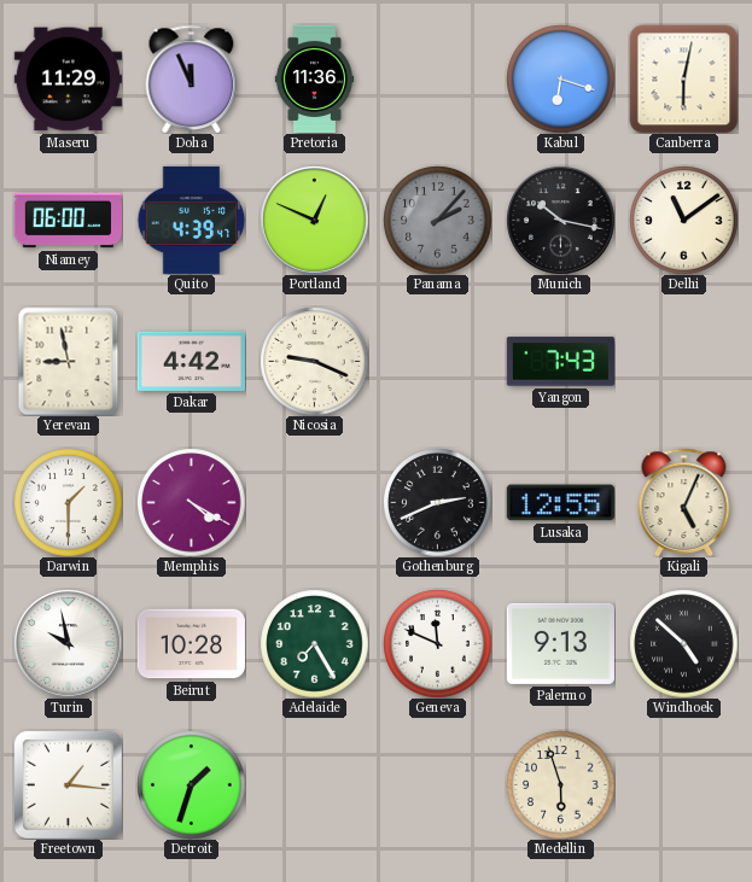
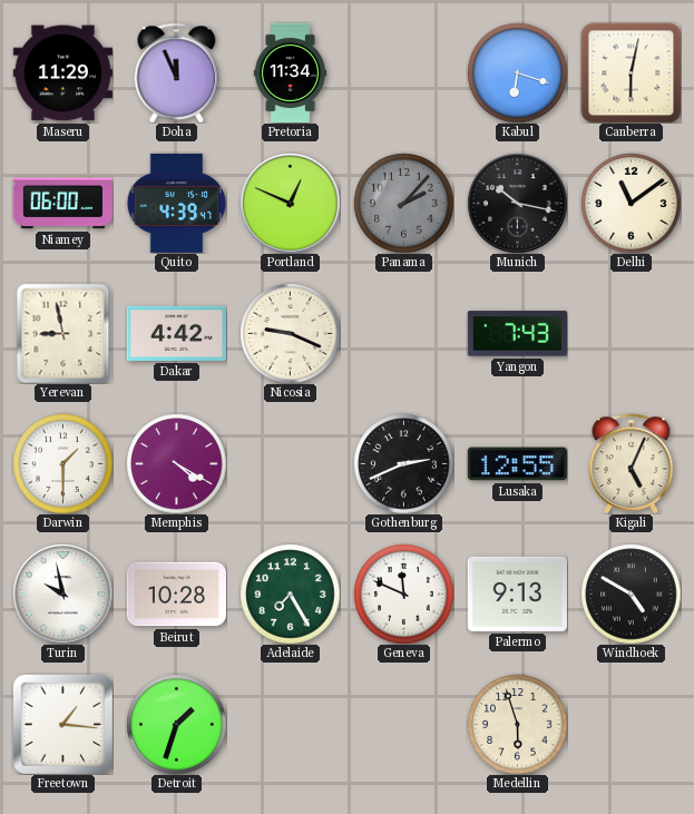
Pretoria: 11:36 -> 11:34
Windhoek: 4:52 -> 4:50
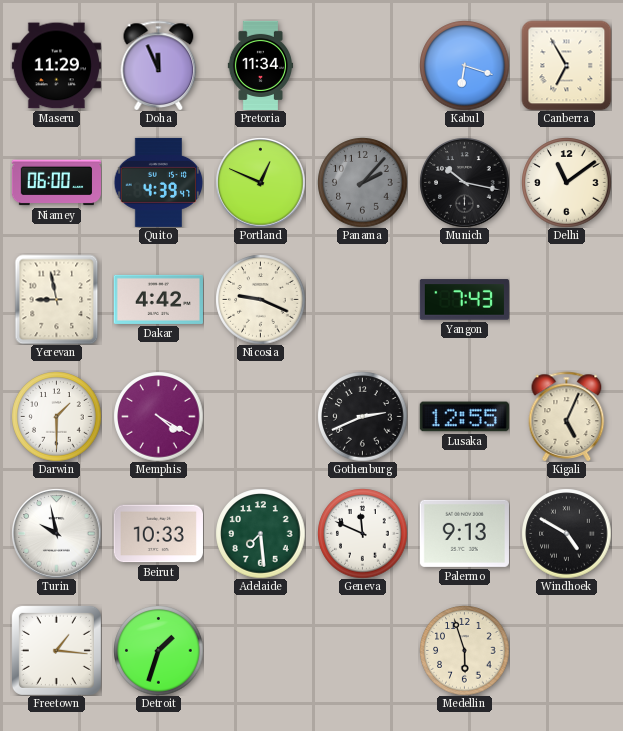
Canberra: 6:02 -> 6:55
Beirut: 10:28 -> 10:33
Adelaide: 7:25 -> 7:29
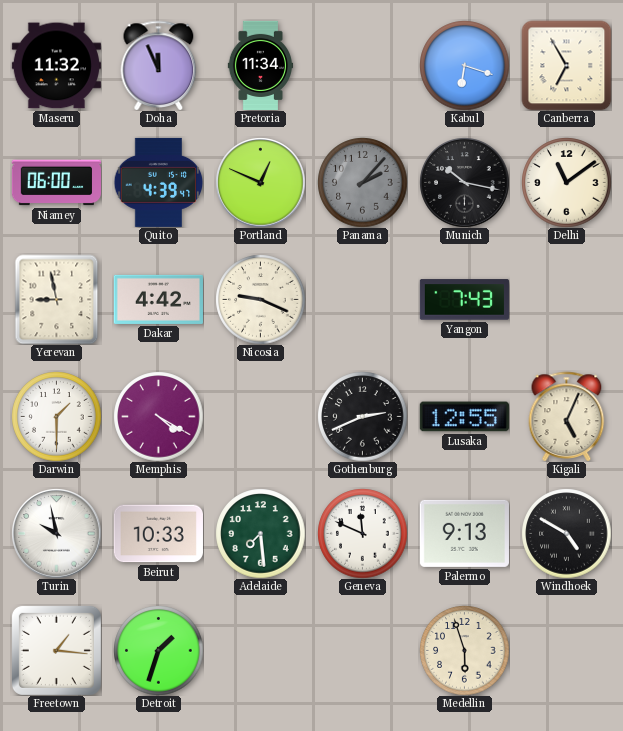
Maseru: 11:29 -> 11:32
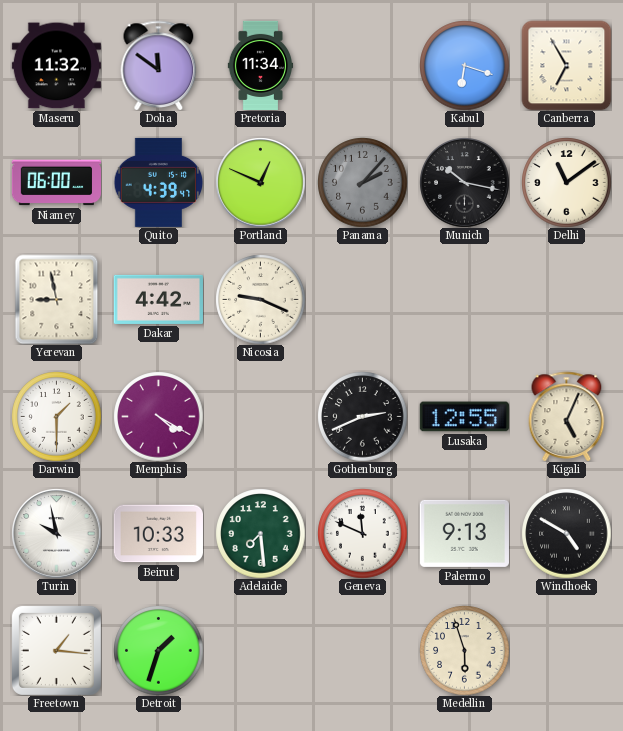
Doha: 11:56 -> 11:51
Yangon: 7:43 -> none
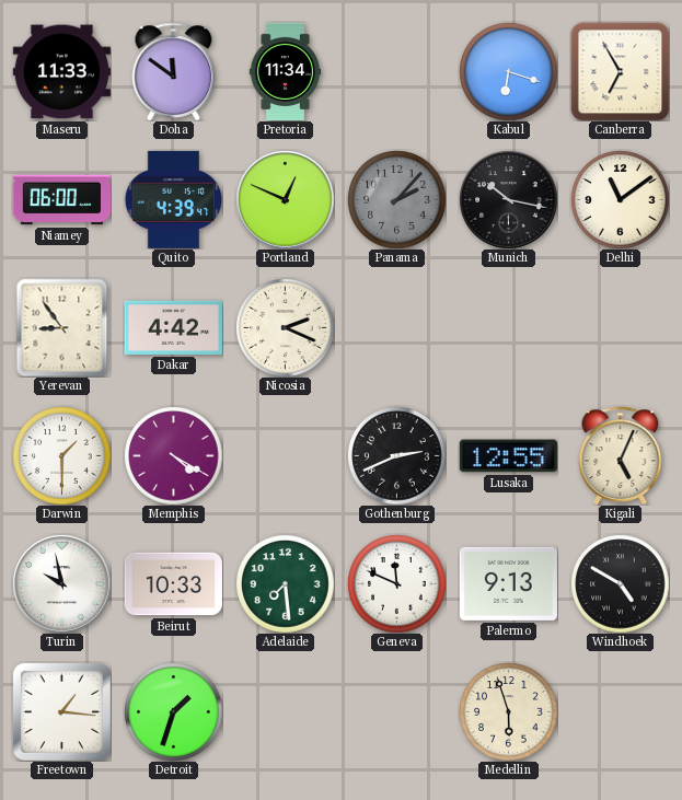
Maseru: 11:32 -> 11:33
Yerevan: 8:58 -> 8:54
Nicosia: 9:19 -> 2:19
